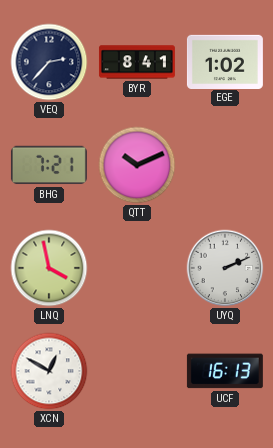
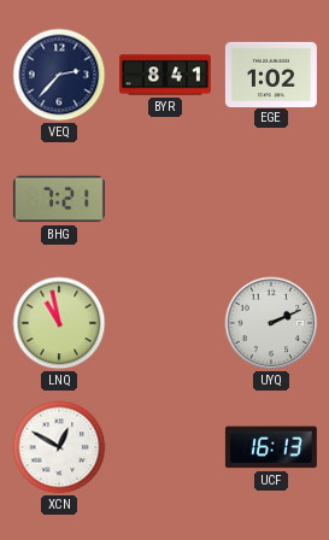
QTT: 10:11 -> none
LNQ: 3:58 -> 10:58
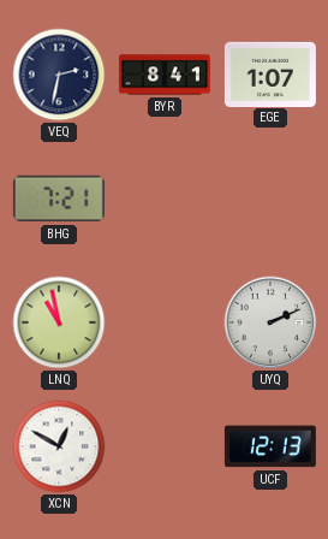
VEQ: 2:37 -> 2:32
EGE: 1:02 -> 1:07
UCF: 16:13 -> 12:13
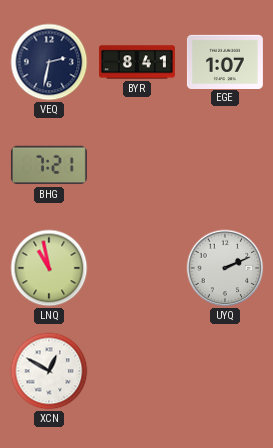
UCF: 12:13 -> none
